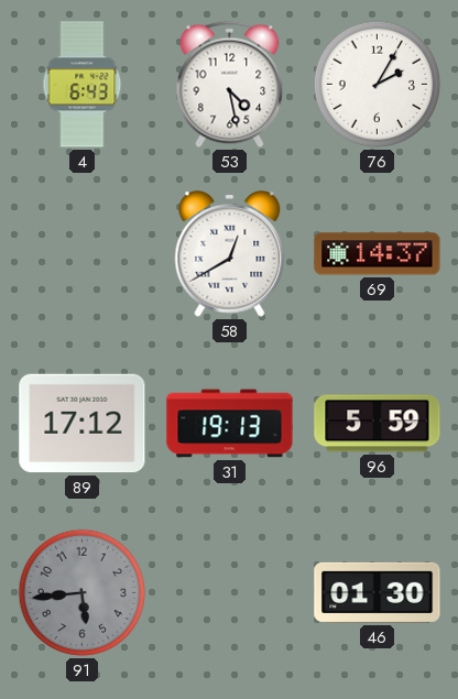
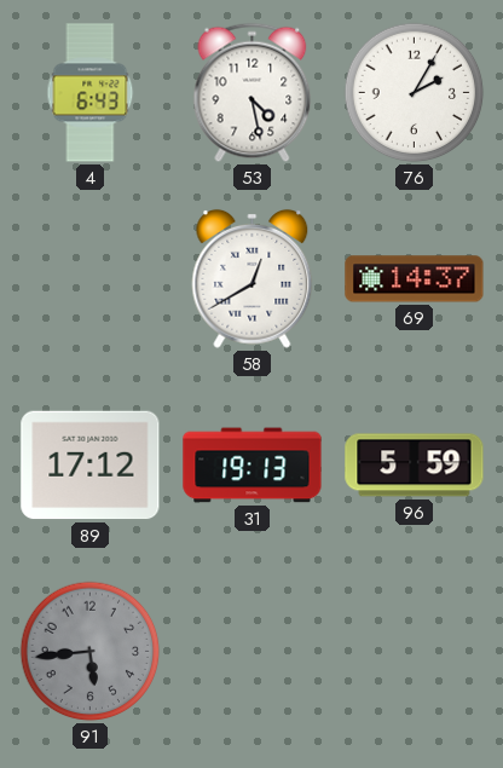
46: 01:30 -> none
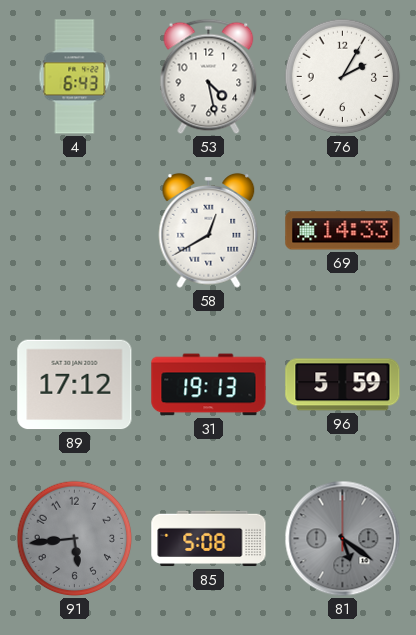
69: 14:37 -> 14:33
85: none -> 5:08
81: none -> 5:21
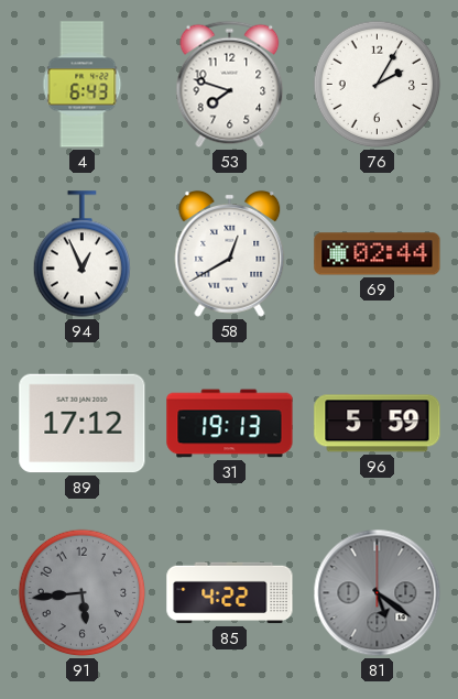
53: 4:28 -> 7:48
94: none -> 12:56
69: 14:33 -> 02:44
85: 5:08 -> 4:22
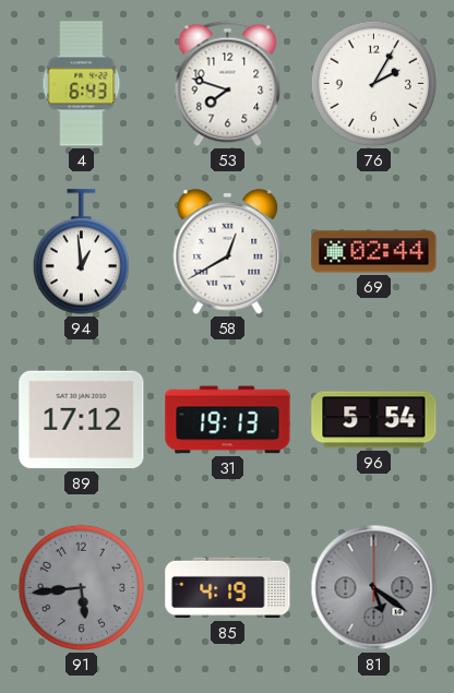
94: 12:56 -> 12:59
96: 5:59 -> 5:54
85: 4:22 -> 4:19
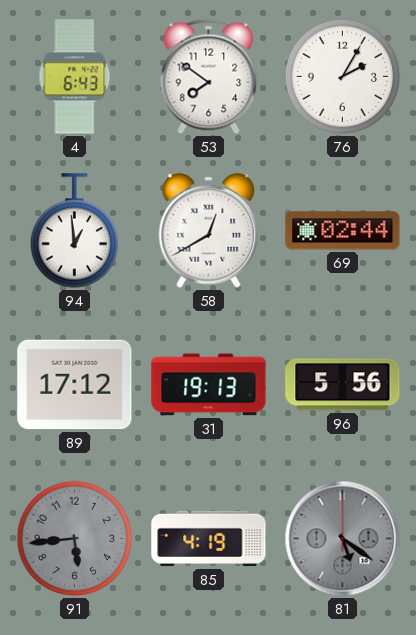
53: 7:48 -> 7:51
96: 5:54 -> 5:56
